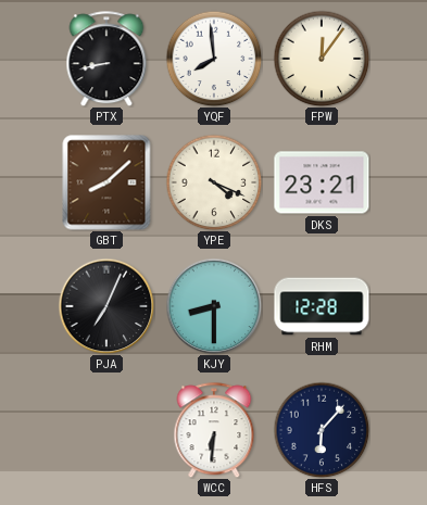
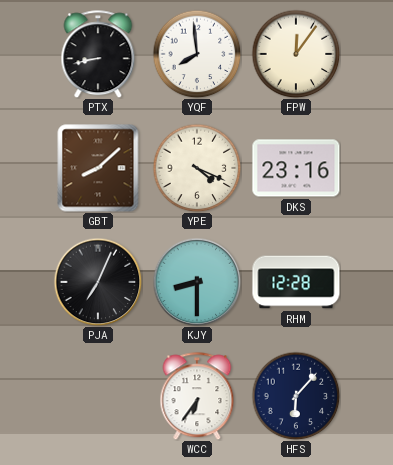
DKS: 23:21 -> 23:16
WCC: 6:31 -> 6:36
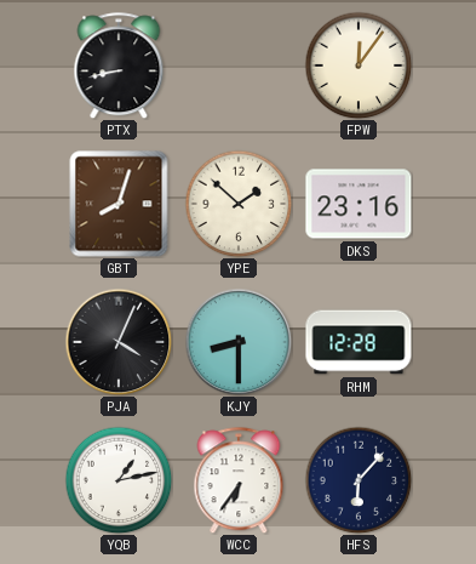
YQF: 7:59 -> none
GBT: 8:08 -> 8:03
YPE: 4:19 -> 1:52
PJA: 7:04 -> 4:04
YQB: none -> 1:13
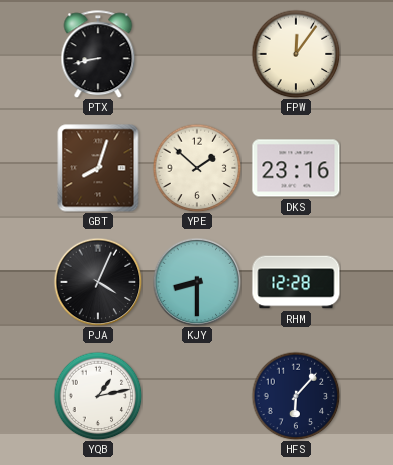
WCC: 6:36 -> none
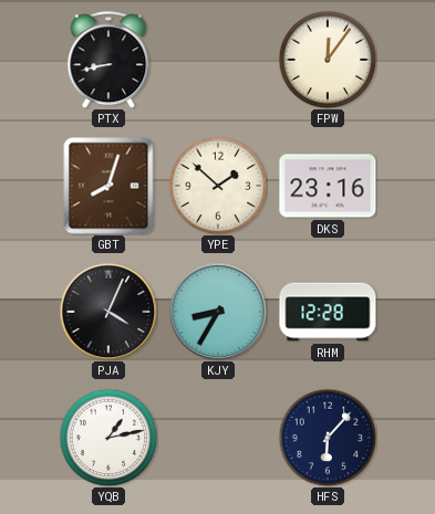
KJY: 8:30 -> 8:35
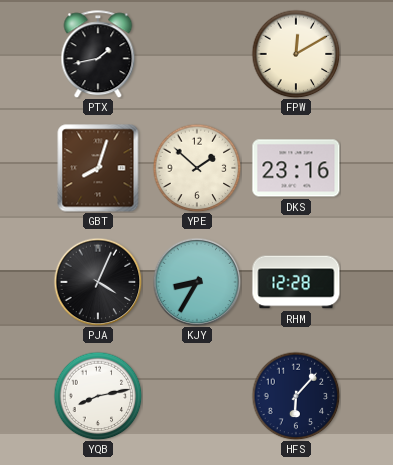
PTX: 8:43 -> 1:43
FPW: 12:06 -> 12:10
YQB: 1:13 -> 8:13
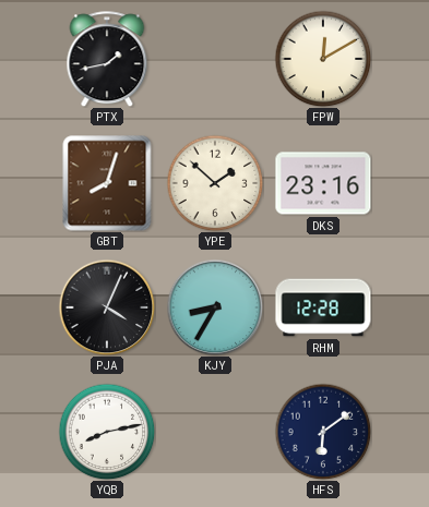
HFS: 6:07 -> 6:09
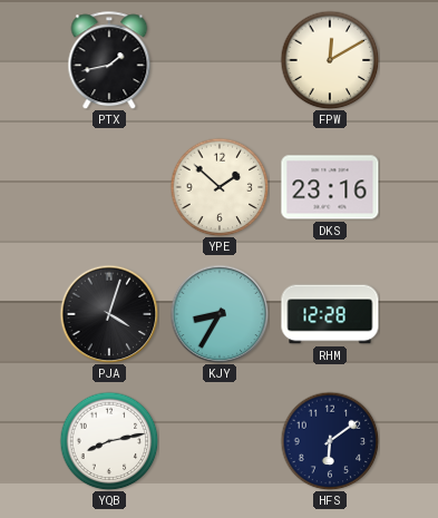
GBT: 8:03 -> none
PJA: 4:04 -> 4:03
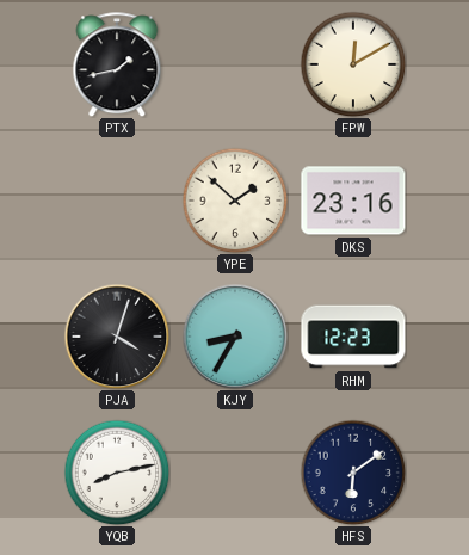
RHM: 12:28 -> 12:23
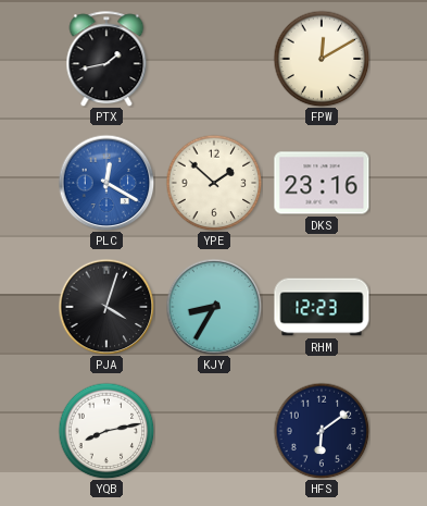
PLC: none -> 12:20
